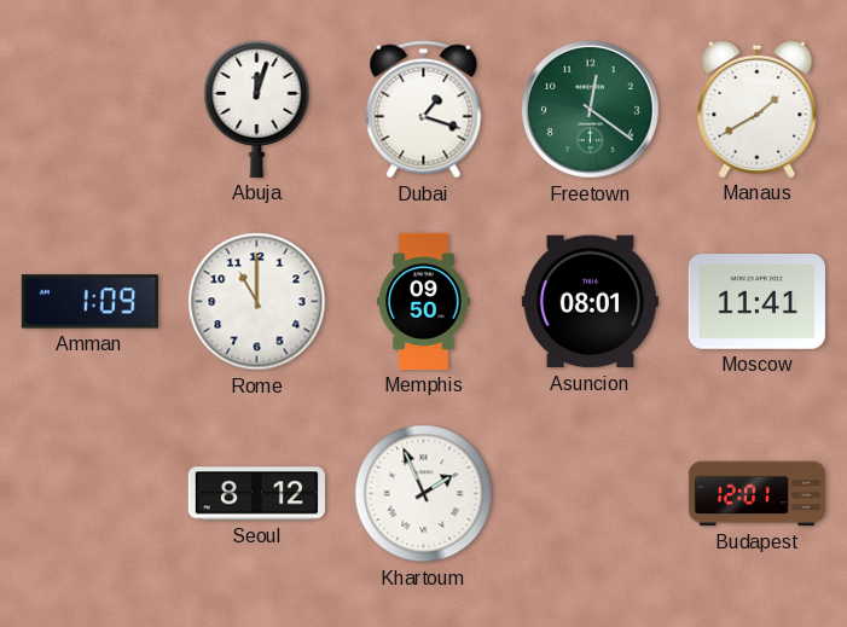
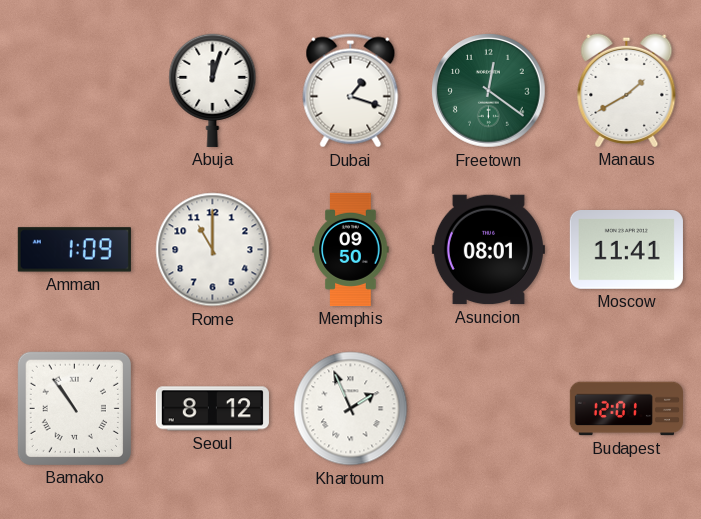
Bamako: none -> 10:54
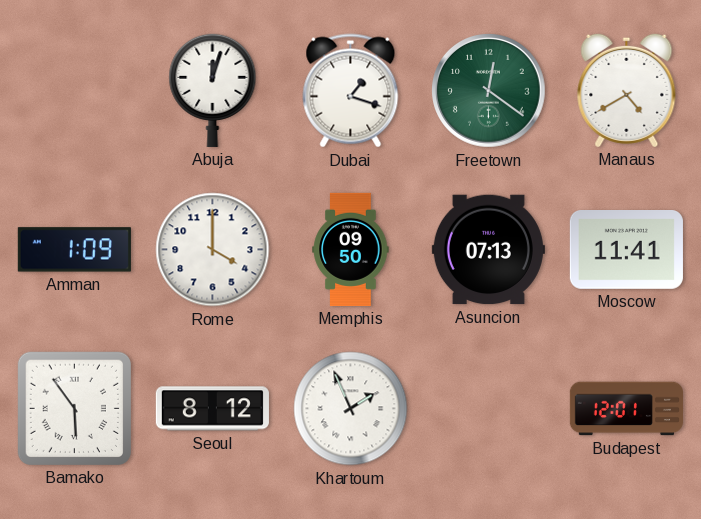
Manaus: 1:40 -> 4:40
Rome: 11:00 -> 4:00
Asuncion: 08:01 -> 07:13
Bamako: 10:54 -> 5:54
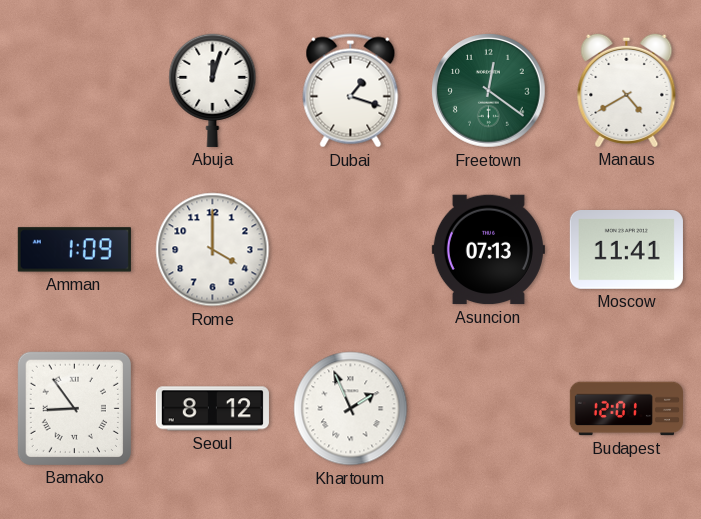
Memphis: 09:50 -> none
Bamako: 5:54 -> 8:54
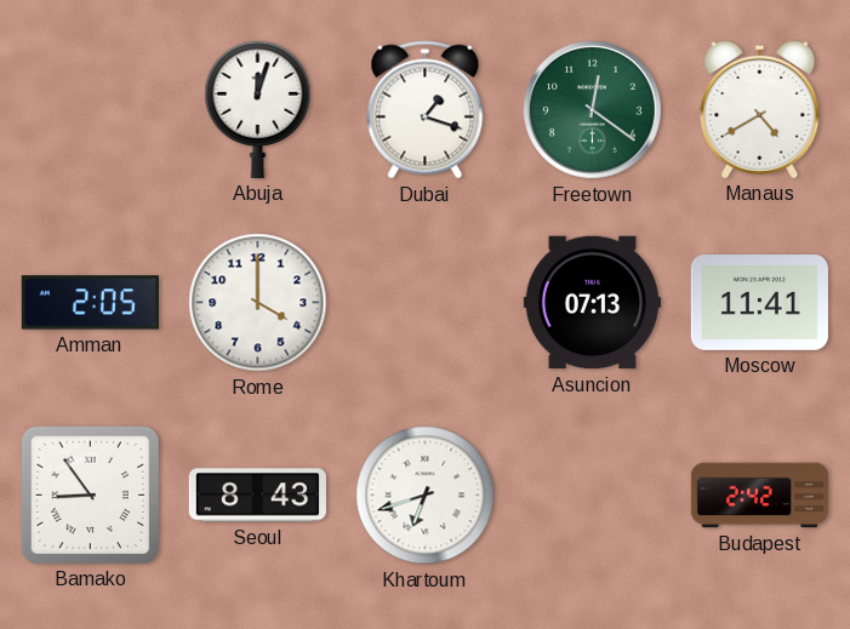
Amman: 1:09 -> 2:05
Seoul: 8:12 -> 8:43
Khartoum: 1:56 -> 6:42
Budapest: 12:01 -> 2:42
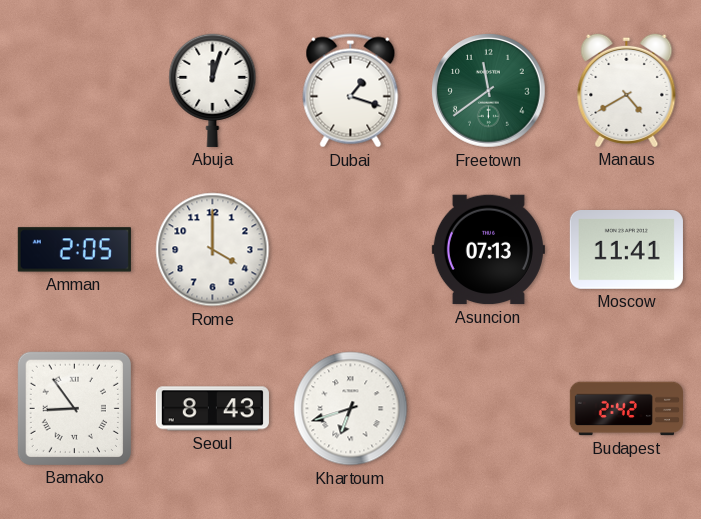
Freetown: 12:21 -> 11:39
